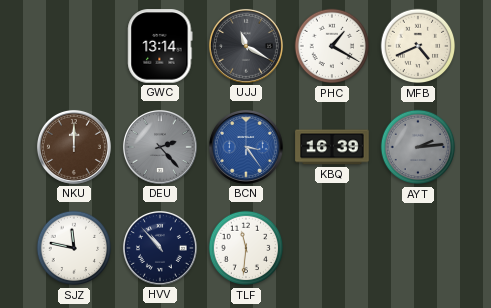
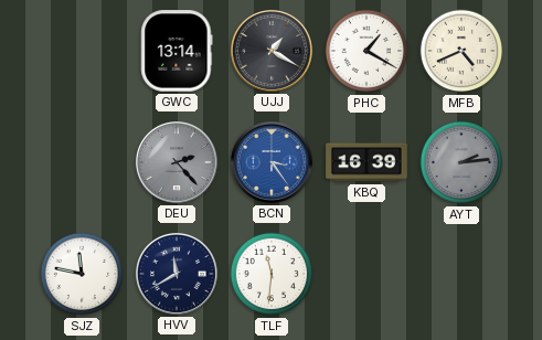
UJJ: 11:20 -> 1:20
NKU: 12:00 -> none
HVV: 10:53 -> 11:40
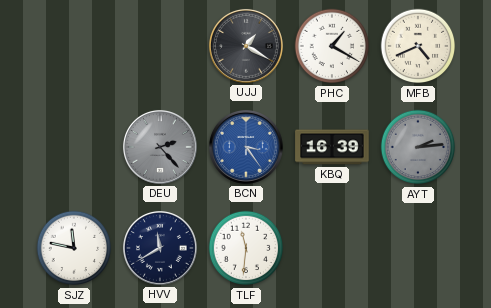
GWC: 13:14 -> none
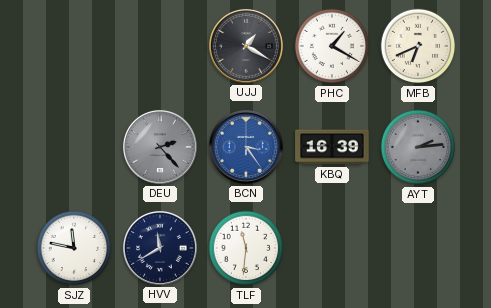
MFB: 4:41 -> 6:41
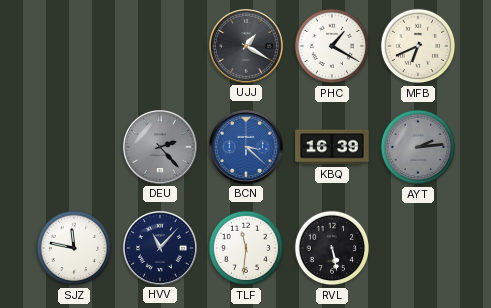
BCN: 3:24 -> 3:22
HVV: 11:40 -> 11:07
RVL: none -> 5:28
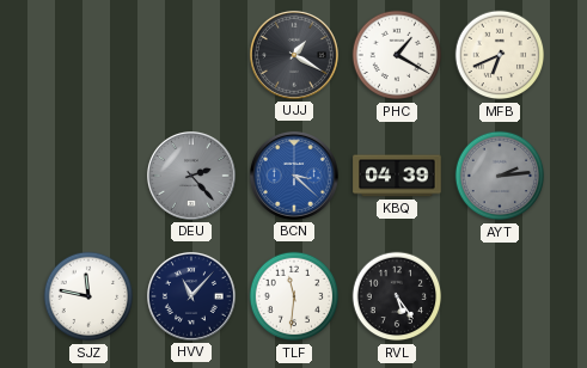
KBQ: 16:39 -> 04:39
RVL: 5:28 -> 5:24
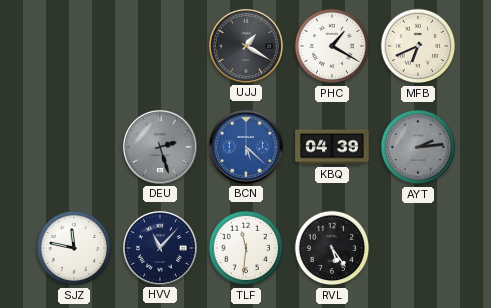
DEU: 2:23 -> 2:27
BCN: 3:22 -> 5:22
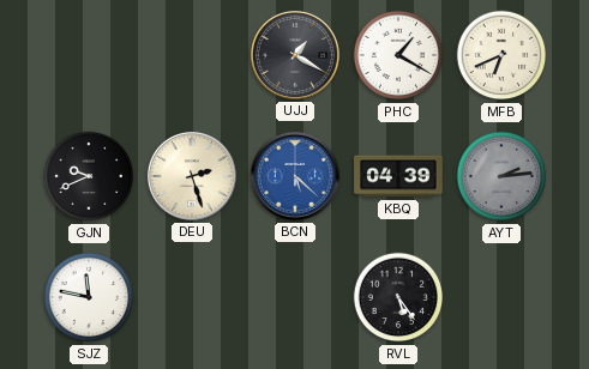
GJN: none -> 9:41
DEU dial: grey -> cream
HVV: 11:07 -> none
TLF: 11:31 -> none
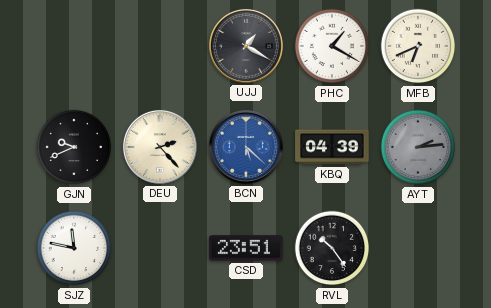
DEU: 2:27 -> 2:23
CSD: none -> 23:51
RVL: 5:24 -> 10:24
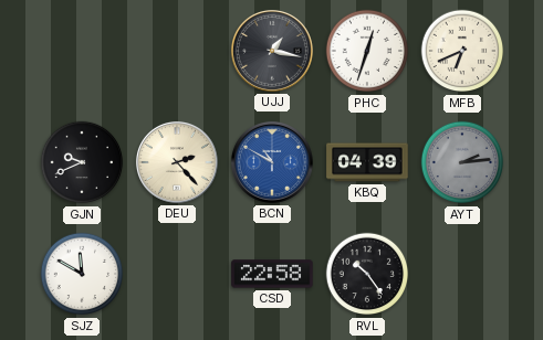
UJJ: 1:20 -> 1:17
PHC: 1:20 -> 12:33
BCN: 5:22 -> 10:50
SJZ: 11:47 -> 11:50
CSD: 23:51 -> 22:58
